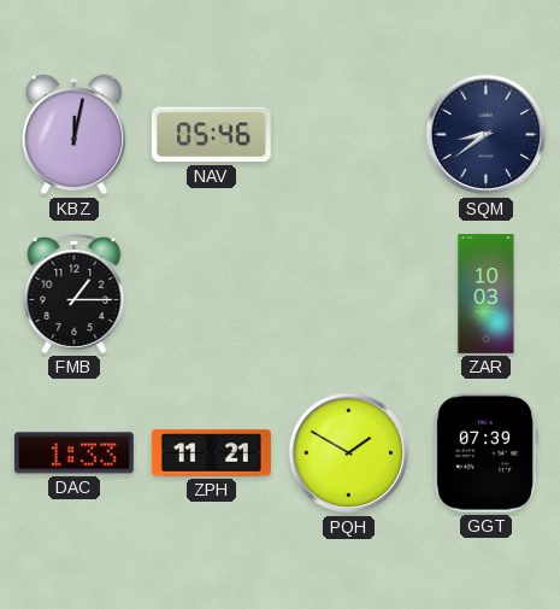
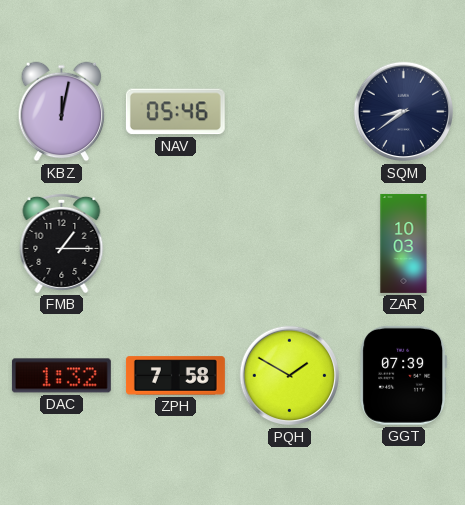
DAC: 1:33 -> 1:32
ZPH: 11:21 -> 7:58
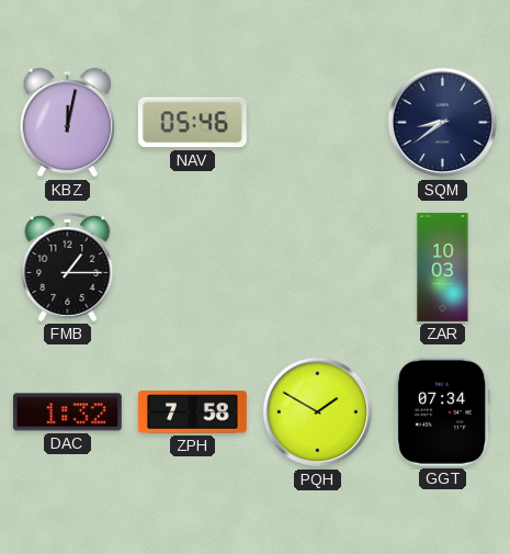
GGT: 07:39 -> 07:34
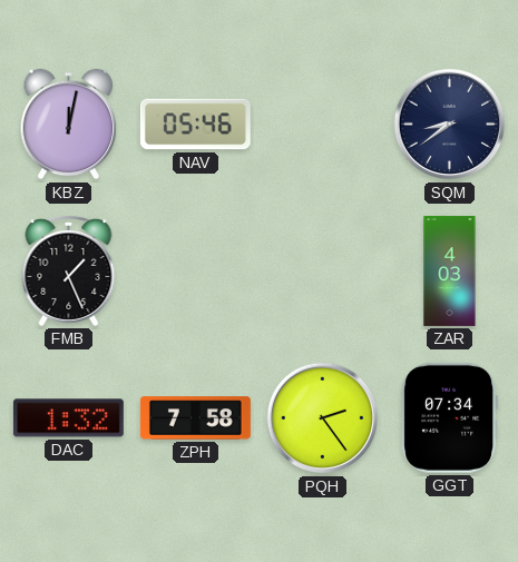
FMB: 1:15 -> 1:26
ZAR: 10:03 -> 4:03
PQH: 1:50 -> 2:24
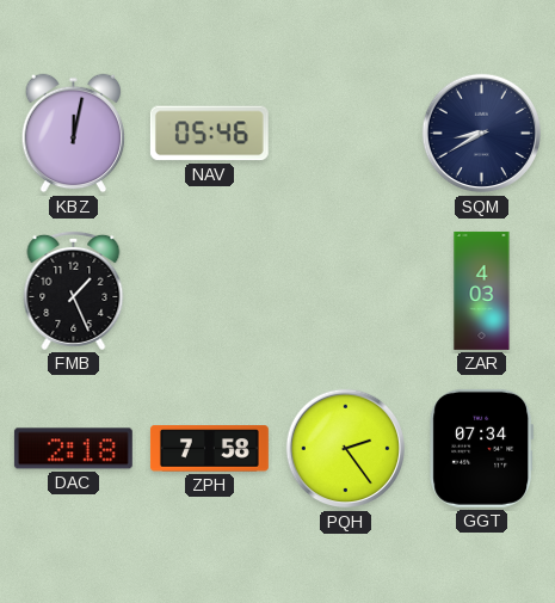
SQM: 8:39 -> 8:40
DAC: 1:32 -> 2:18
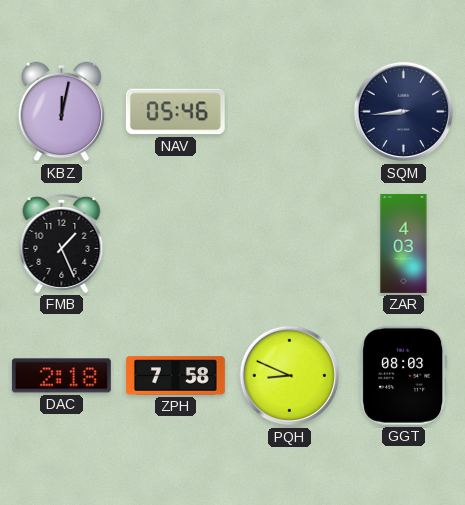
SQM: 8:40 -> 8:44
PQH: 2:24 -> 8:49
GGT: 07:34 -> 08:03
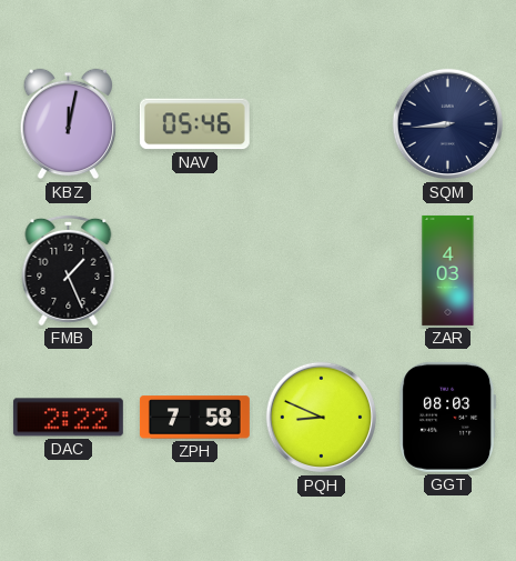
DAC: 2:18 -> 2:22
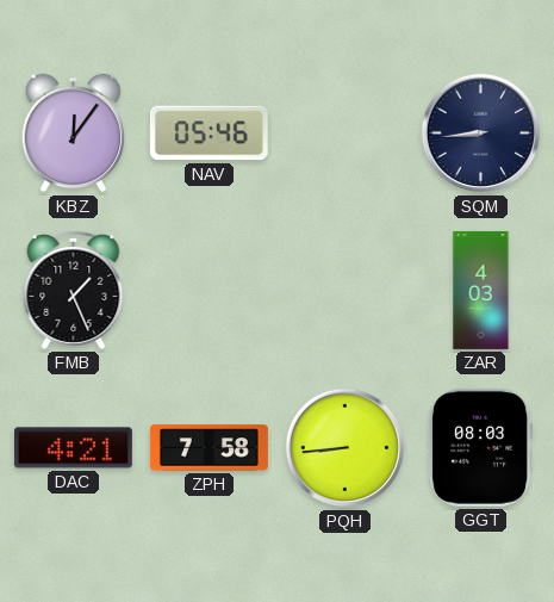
KBZ: 12:02 -> 12:06
DAC: 2:22 -> 4:21
PQH: 8:49 -> 8:44
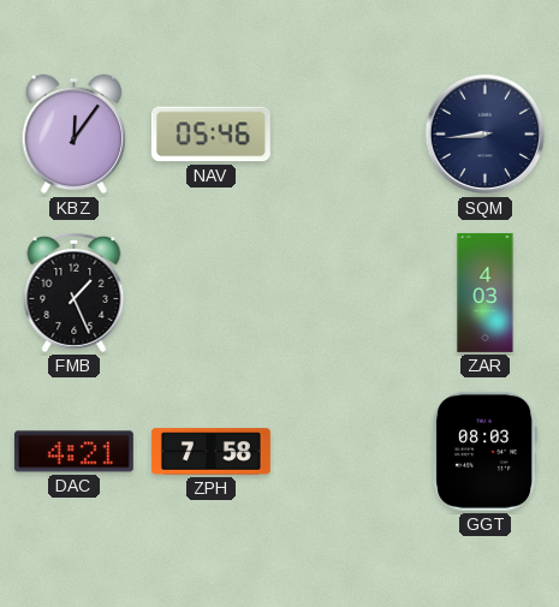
PQH: 8:44 -> none
